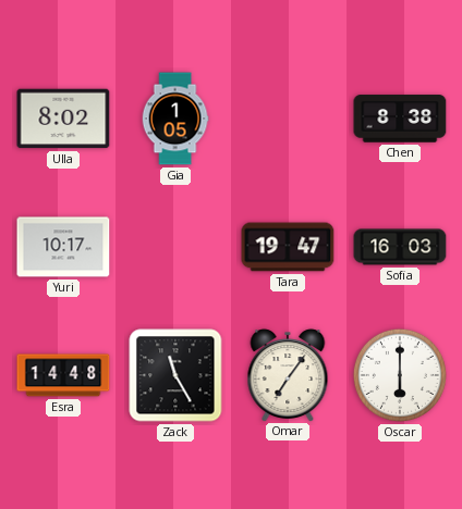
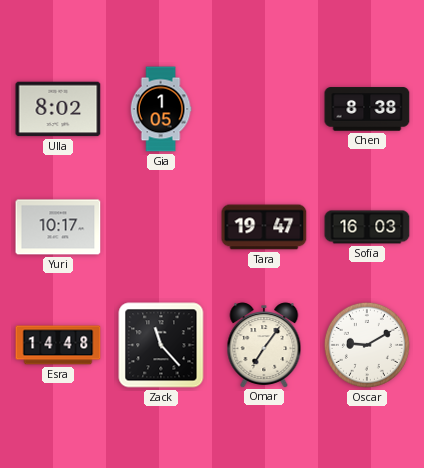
Zack: 11:25 -> 11:23
Oscar: 6:00 -> 9:10
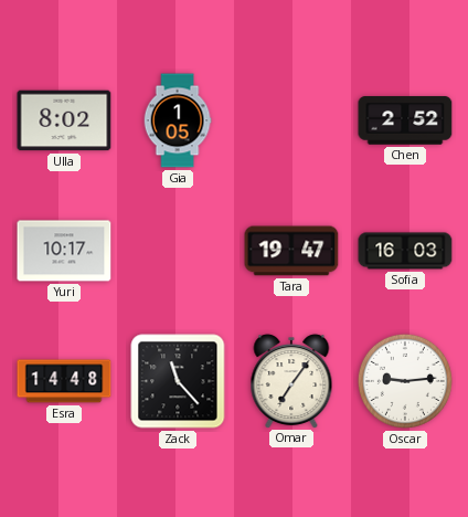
Chen: 8:38 -> 2:52
Oscar: 9:10 -> 9:14
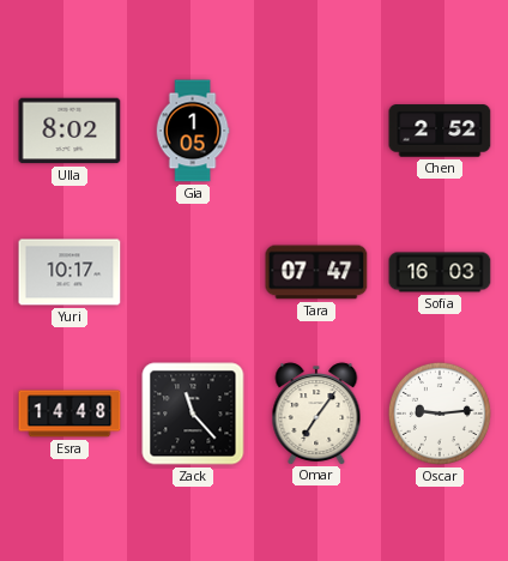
Tara: 19:47 -> 07:47
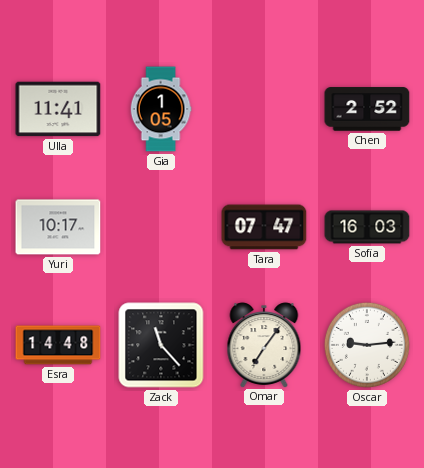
Ulla: 8:02 -> 11:41
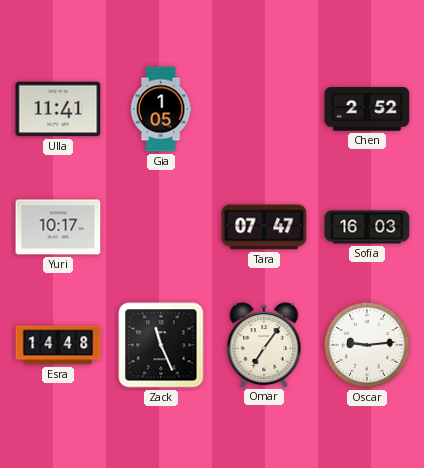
Zack: 11:23 -> 11:26
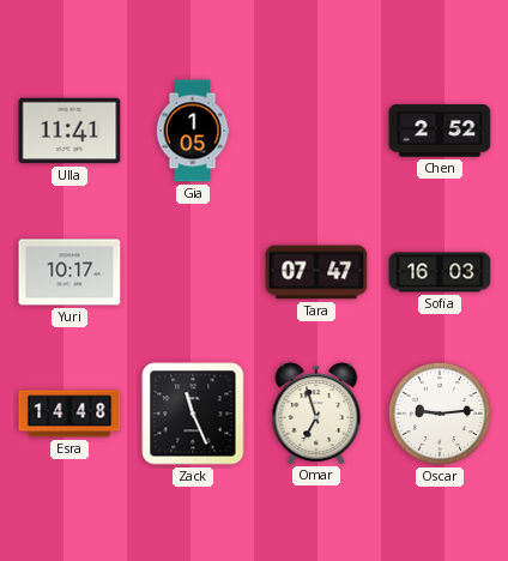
Omar: 7:06 -> 6:57
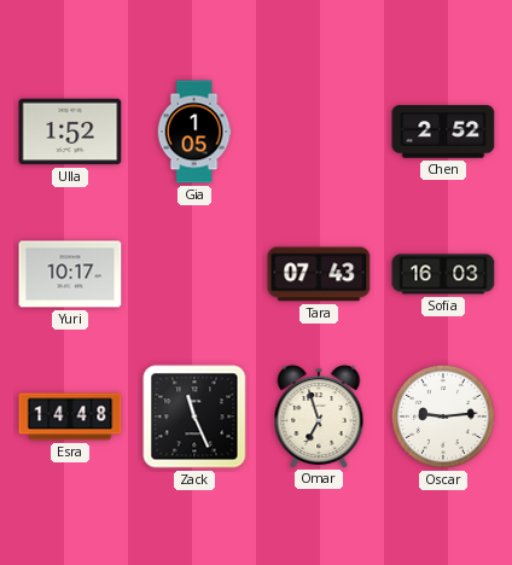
Ulla: 11:41 -> 1:52
Tara: 07:47 -> 07:43
